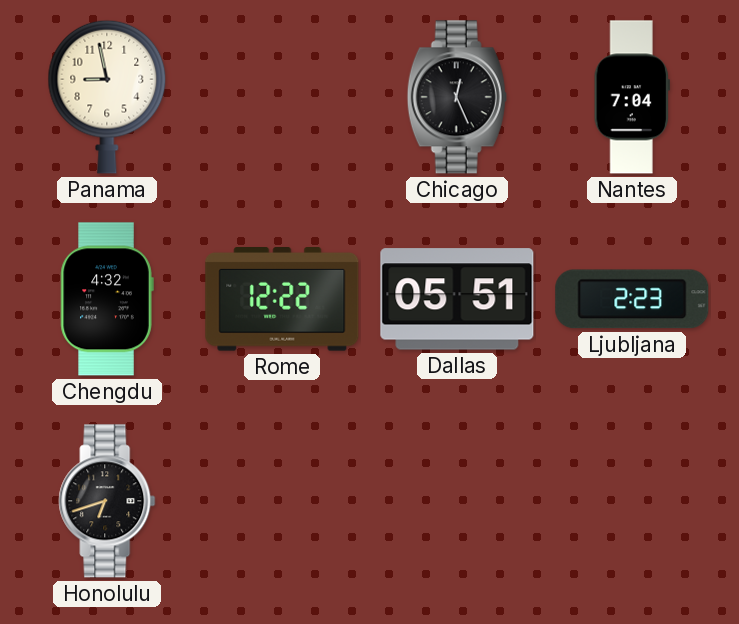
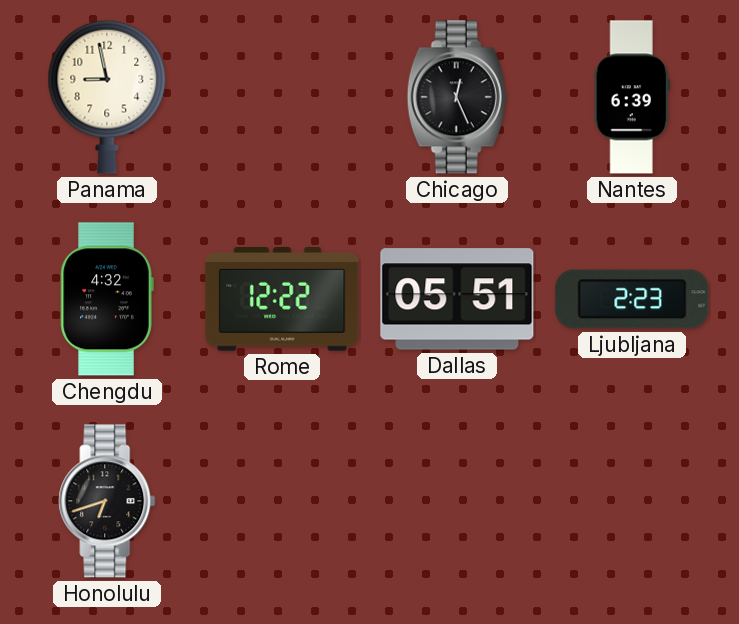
Nantes: 7:04 -> 6:39
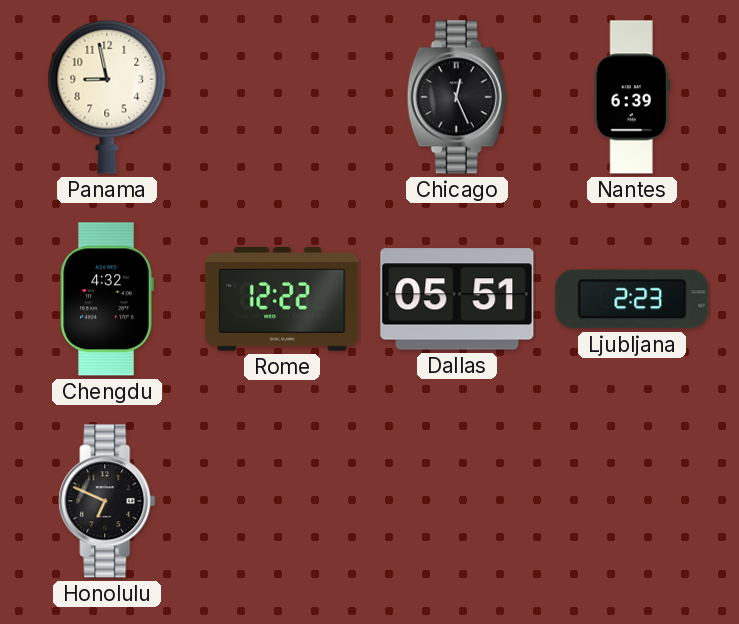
Honolulu: 6:42 -> 6:49
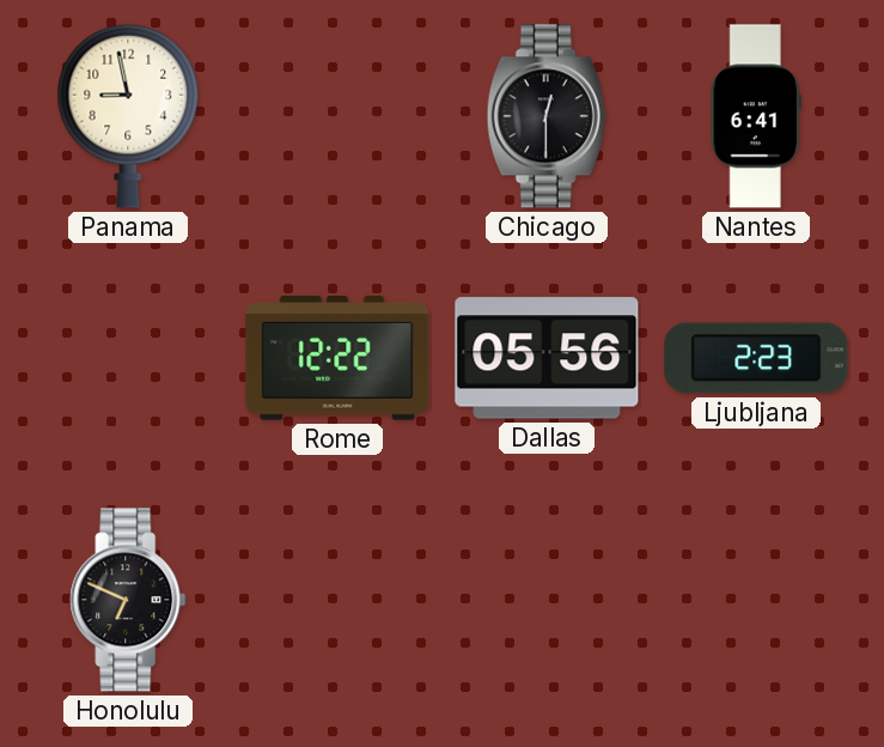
Chicago: 12:26 -> 12:30
Nantes: 6:39 -> 6:41
Chengdu: 4:32 -> none
Dallas: 05:51 -> 05:56
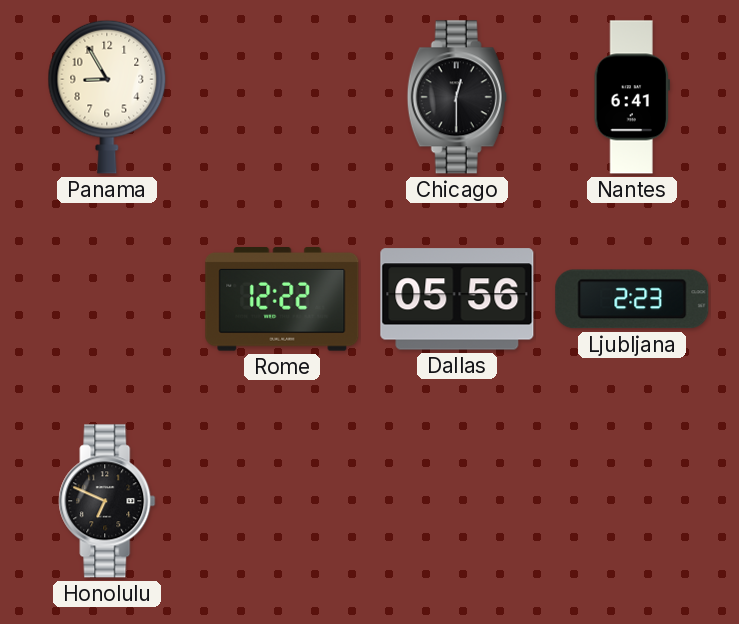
Panama: 8:58 -> 8:55
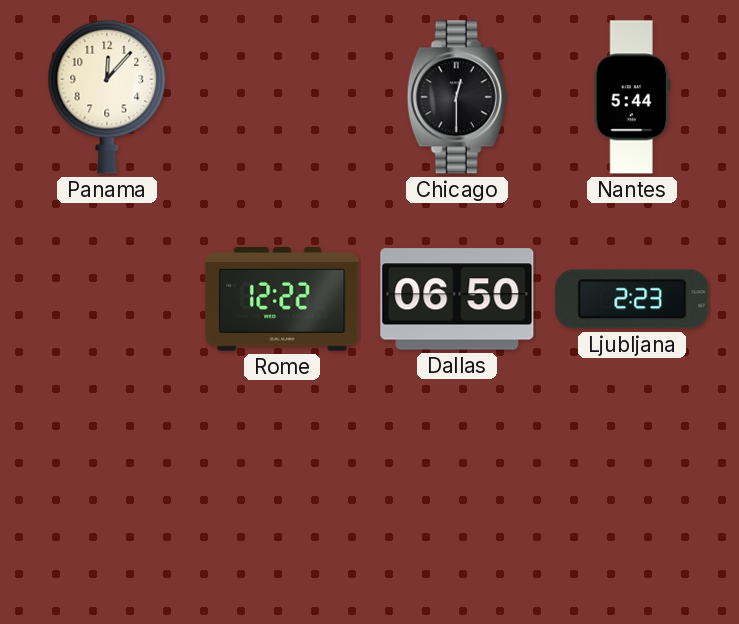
Panama: 8:55 -> 12:07
Nantes: 6:41 -> 5:44
Dallas: 05:56 -> 06:50
Honolulu: 6:49 -> none
